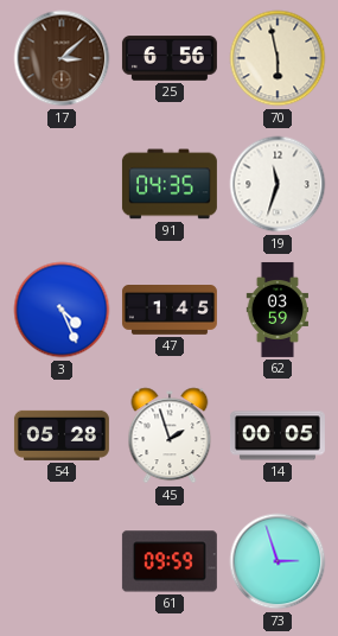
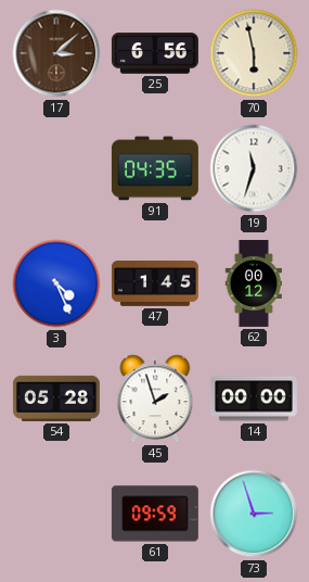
62: 03:59 -> 00:12
14: 00:05 -> 00:00
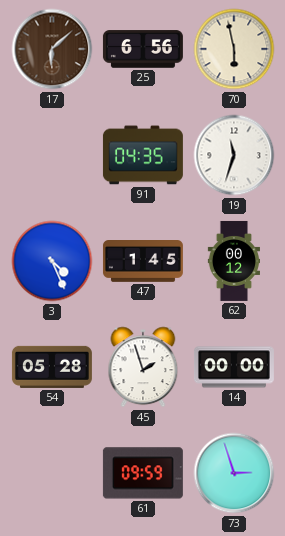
17: 3:08 -> 6:08
